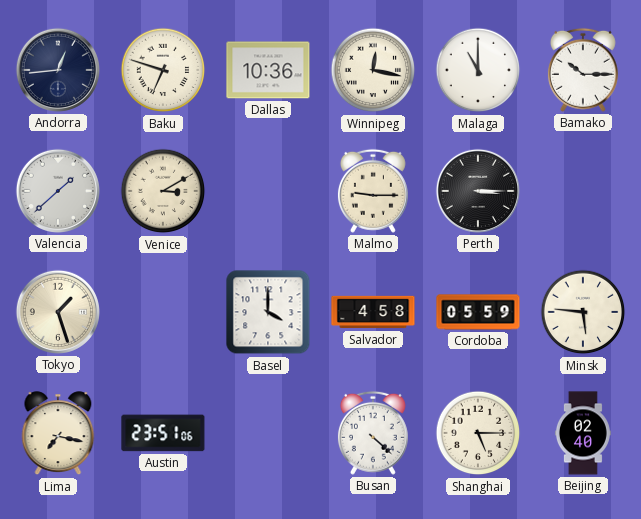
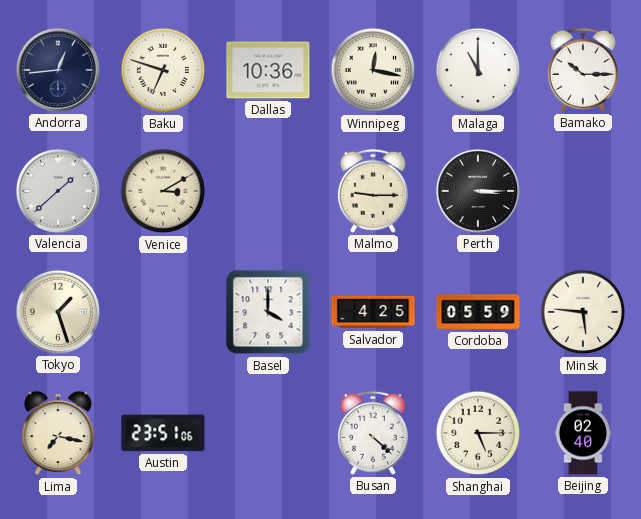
Salvador: 4:58 -> 4:25
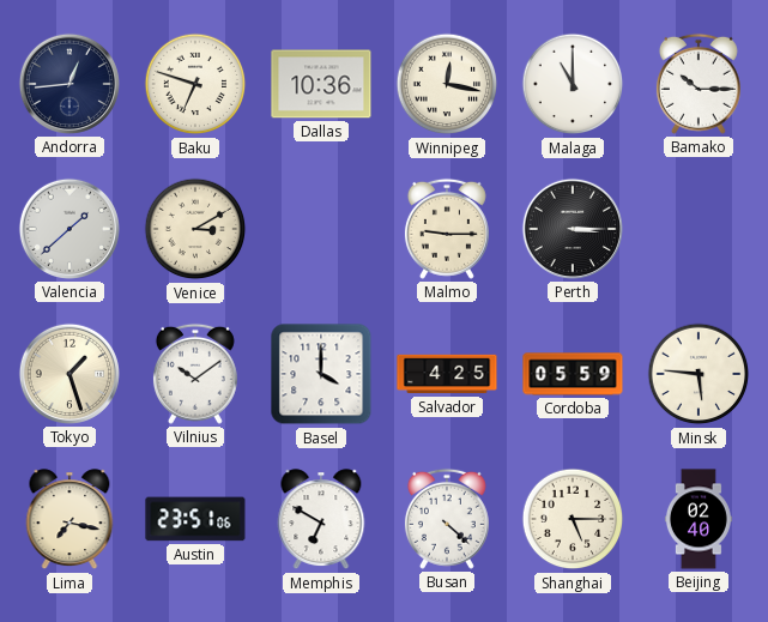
Vilnius: none -> 10:09
Memphis: none -> 6:50
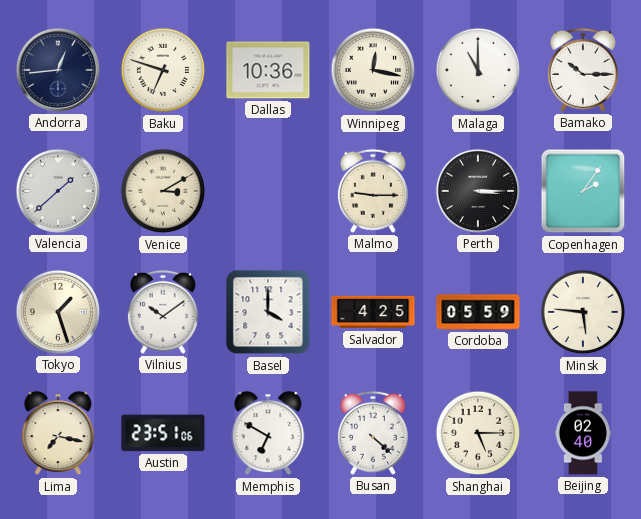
Copenhagen: none -> 2:06
